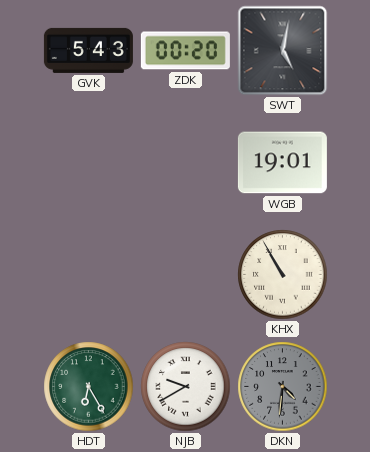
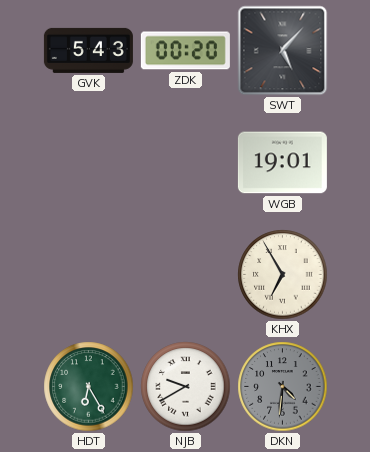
SWT: 5:02 -> 5:07
KHX: 10:55 -> 6:55
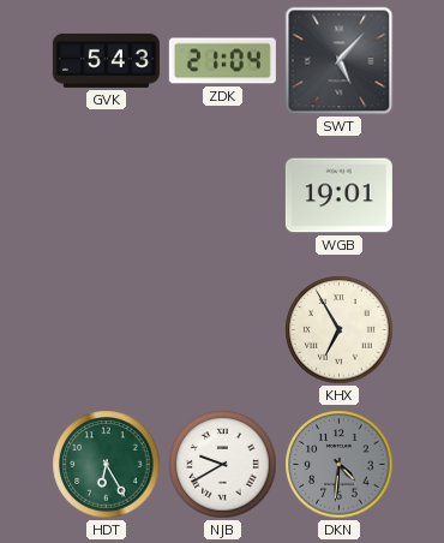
ZDK: 00:20 -> 21:04
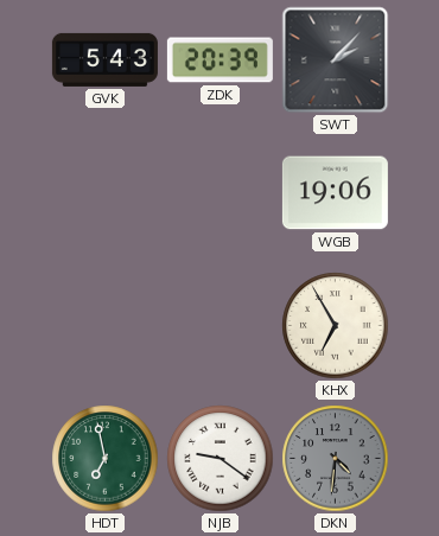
ZDK: 21:04 -> 20:39
SWT: 5:07 -> 2:07
WGB: 19:01 -> 19:06
HDT: 6:25 -> 6:58
NJB: 9:40 -> 9:21
